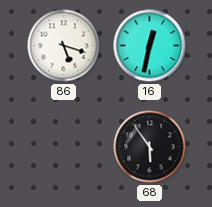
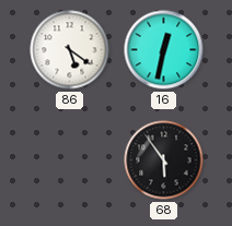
86: 5:18 -> 5:21
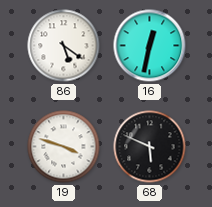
19: none -> 3:48
68: 5:54 -> 5:49
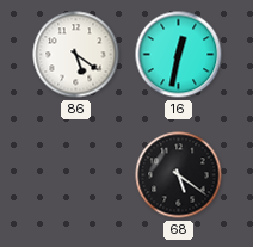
19: 3:48 -> none
68: 5:49 -> 5:21
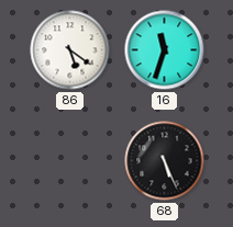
16: 12:32 -> 11:33
68: 5:21 -> 5:26
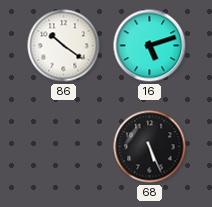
86: 5:21 -> 10:21
16: 11:33 -> 5:12
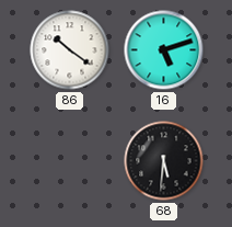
68: 5:26 -> 5:31
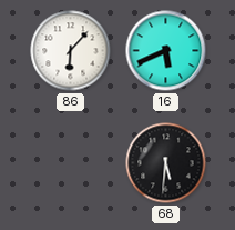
86: 10:21 -> 6:07
16: 5:12 -> 5:41
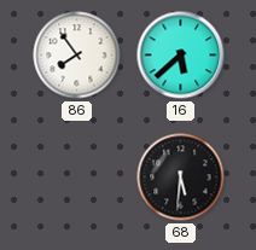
86: 6:07 -> 7:54
16: 5:41 -> 5:38
